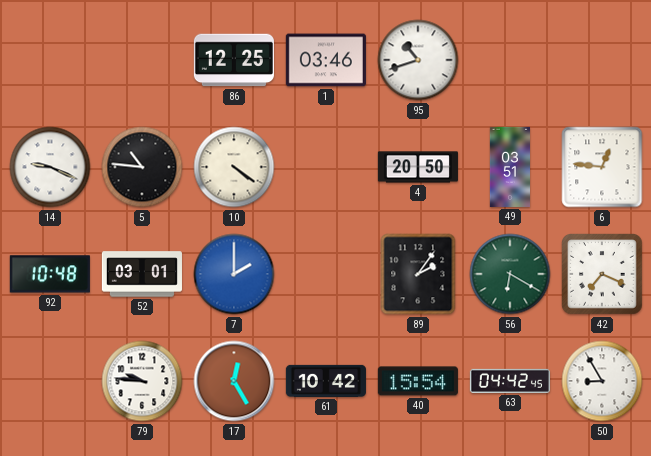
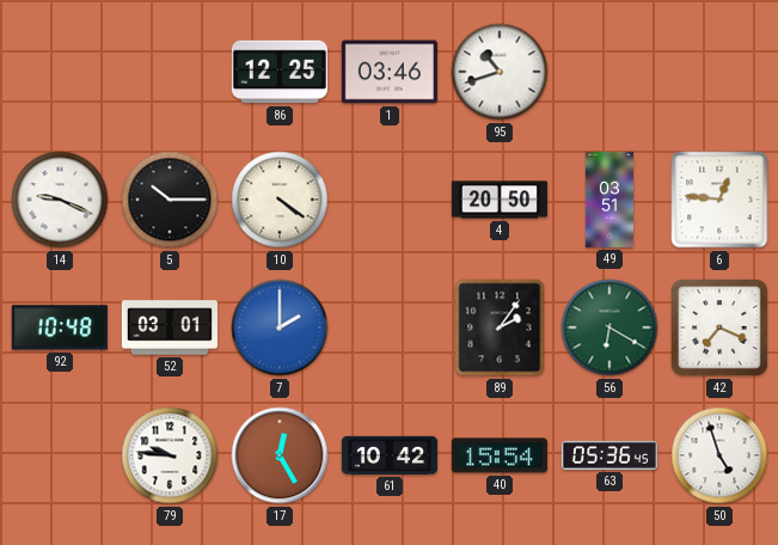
5: 10:46 -> 10:15
63: 04:42 -> 05:36
50: 8:55 -> 4:57
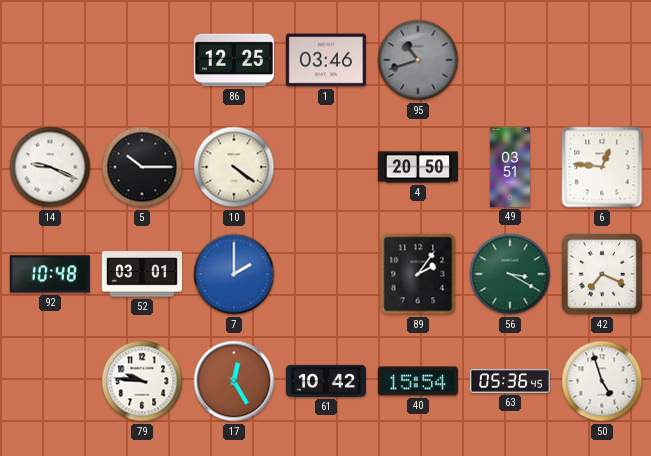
95 dial: white -> grey
56: 6:20 -> 3:20
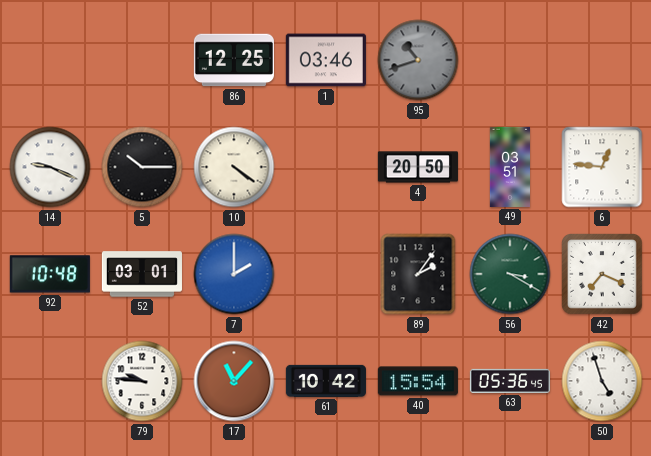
17: 12:25 -> 11:07
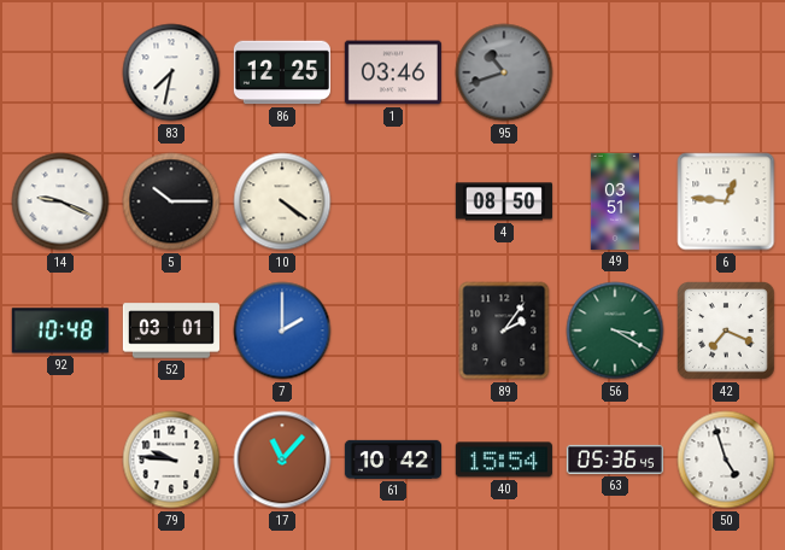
83: none -> 7:32
4: 20:50 -> 08:50
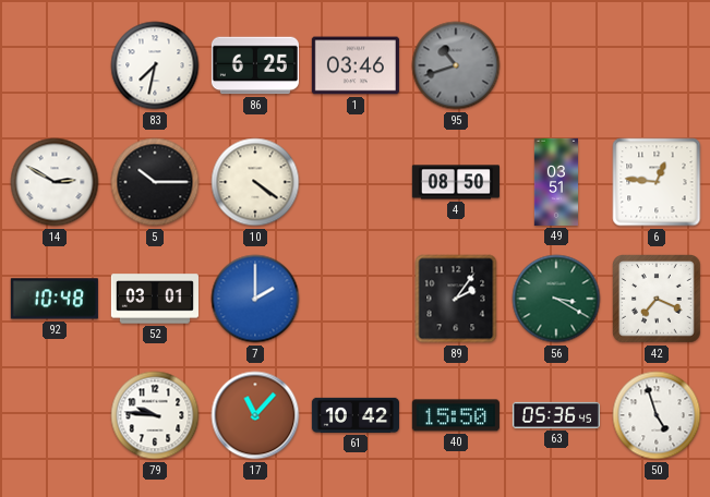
86: 12:25 -> 6:25
14: 9:19 -> 2:50
40: 15:54 -> 15:50
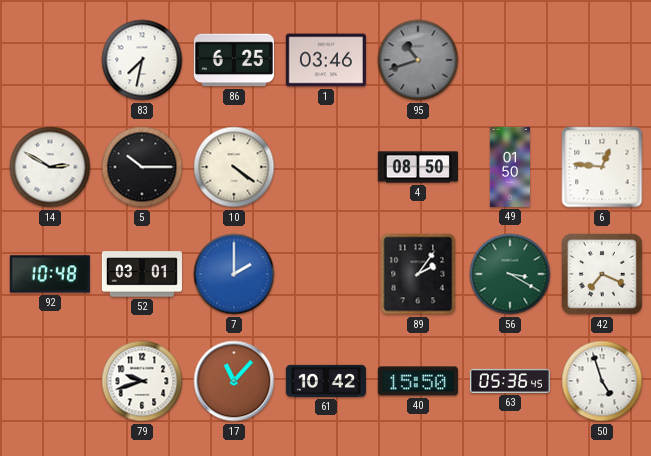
49: 03:51 -> 01:50
79: 9:46 -> 9:42
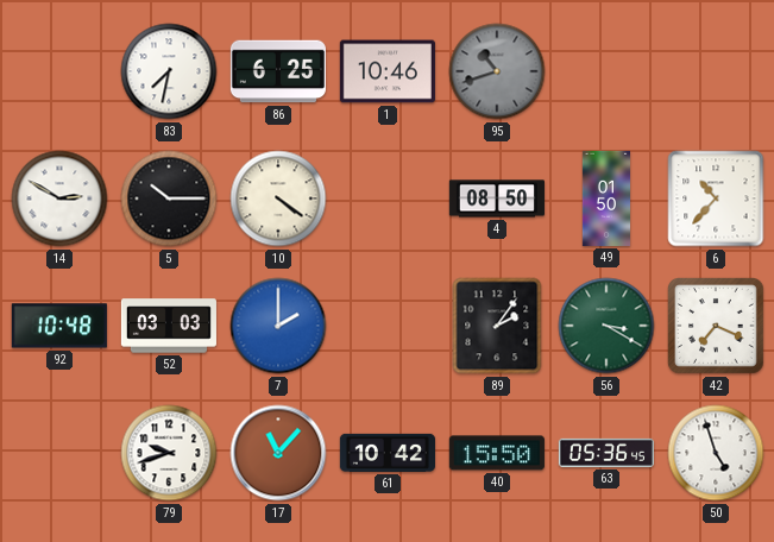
1: 03:46 -> 10:46
6: 12:46 -> 10:37
52: 03:01 -> 03:03
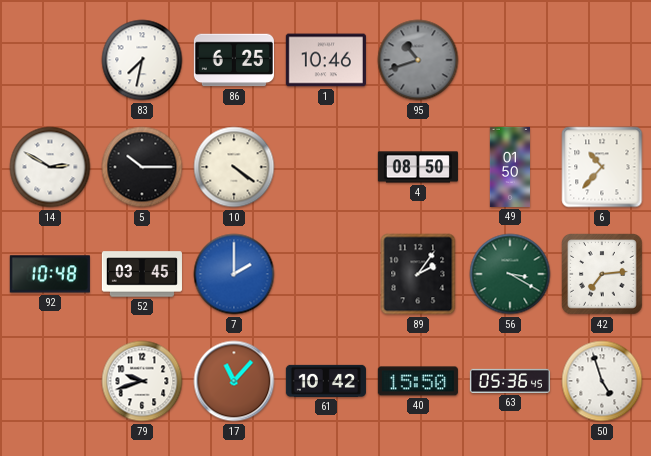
52: 03:03 -> 03:45
42: 7:19 -> 7:14
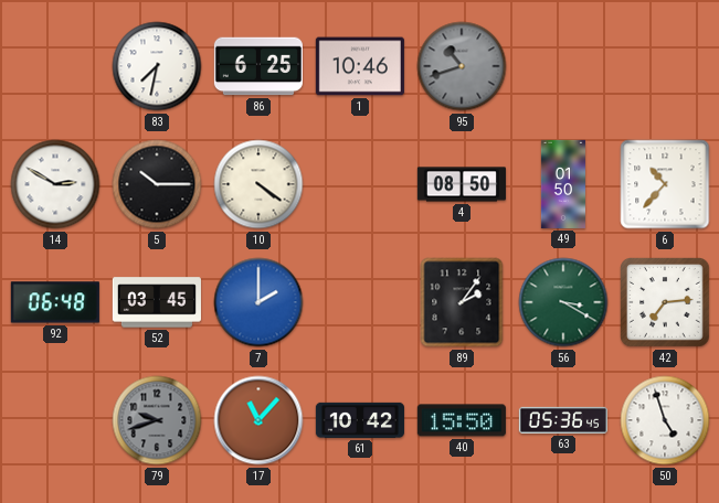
92: 10:48 -> 06:48
79 dial: white -> grey
